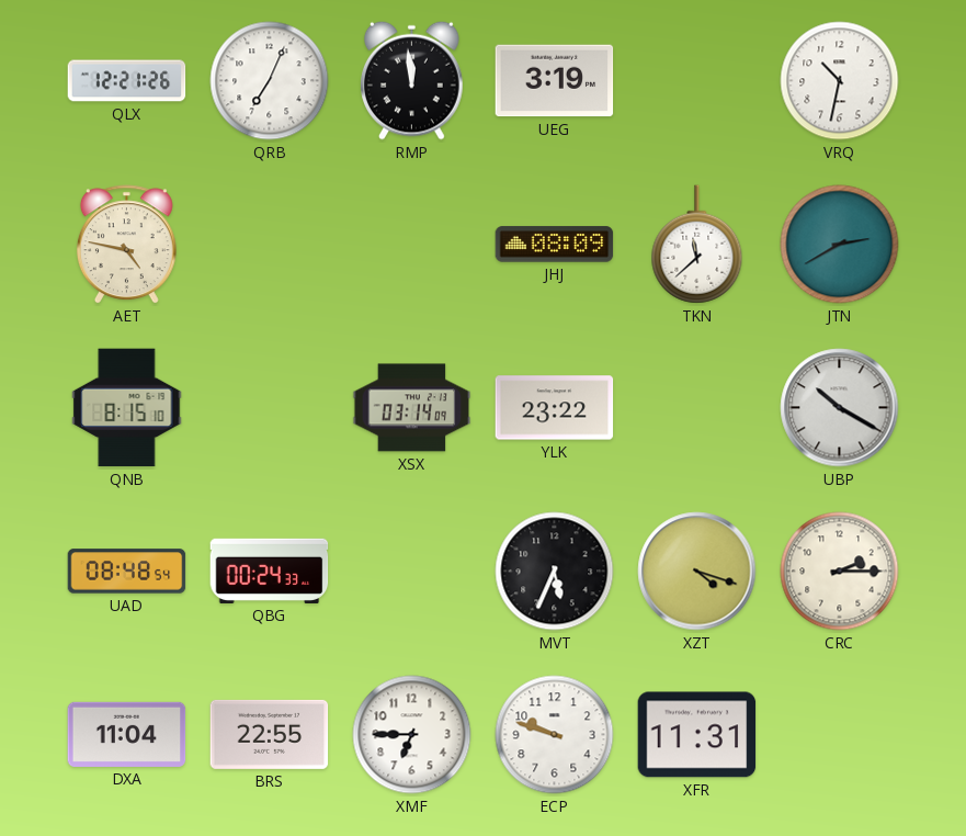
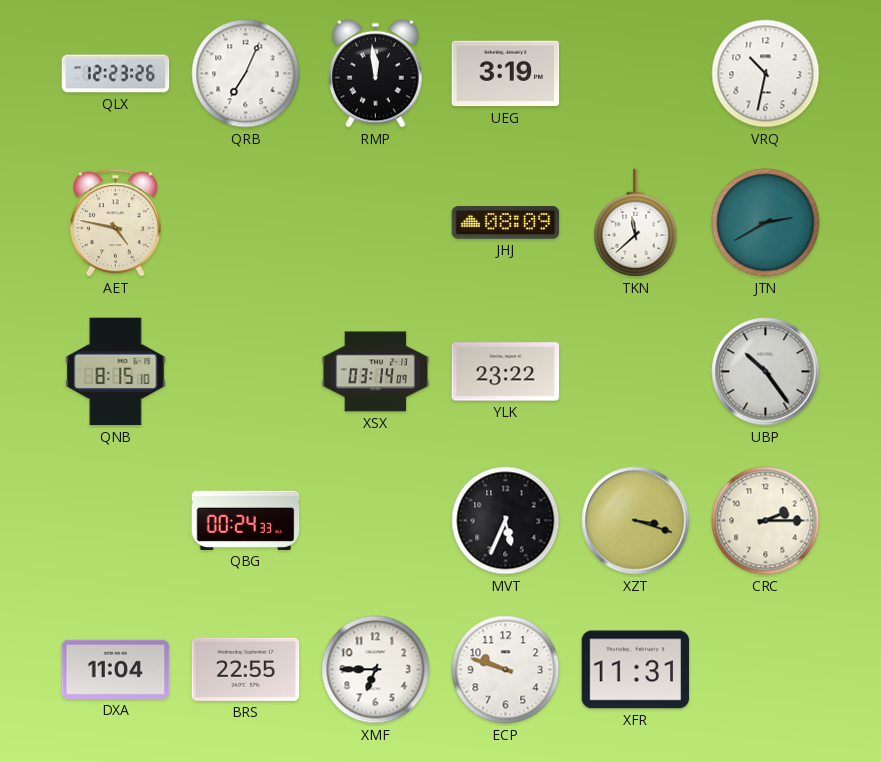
QLX: 12:21 -> 12:23
UBP: 10:20 -> 10:24
UAD: 08:48 -> none
XZT: 4:18 -> 3:18
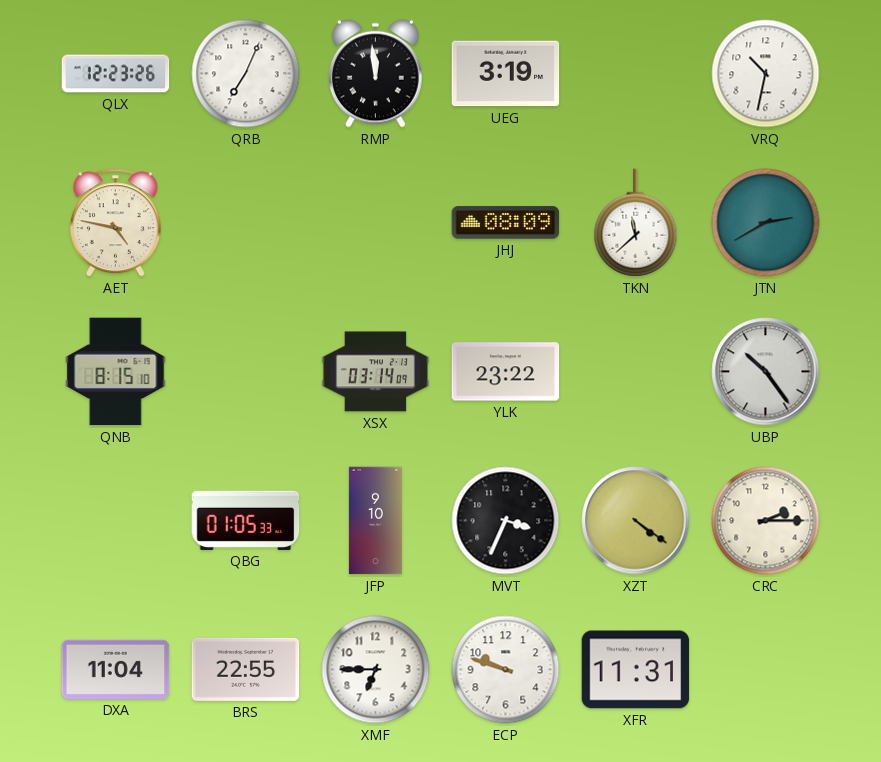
QBG: 00:24 -> 01:05
JFP: none -> 9:10
MVT: 5:34 -> 3:34
XZT: 3:18 -> 4:21
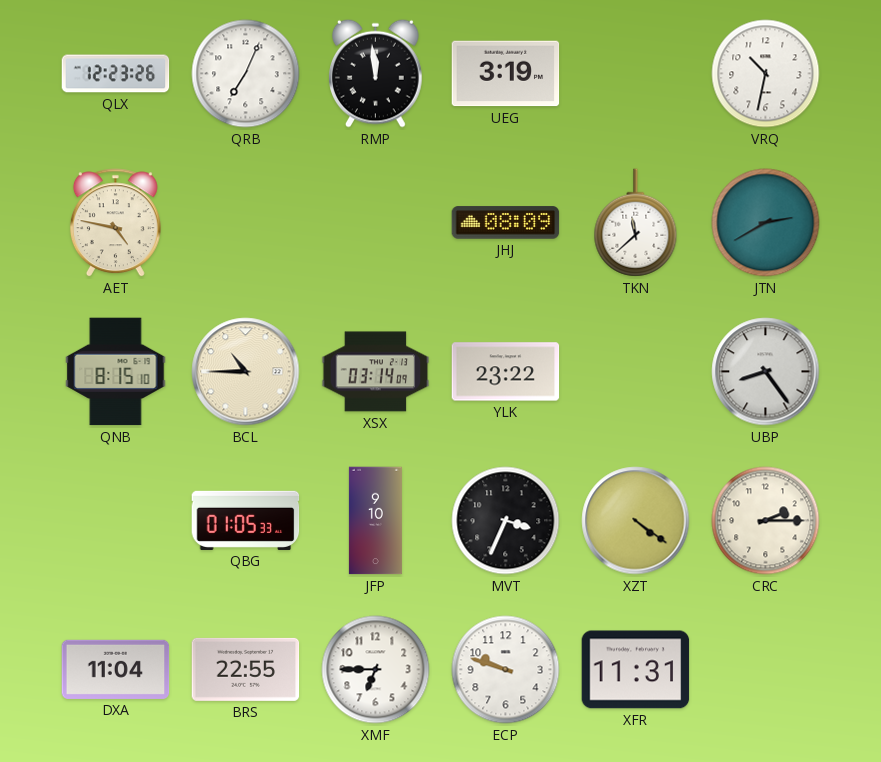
BCL: none -> 10:45
UBP: 10:24 -> 8:24
